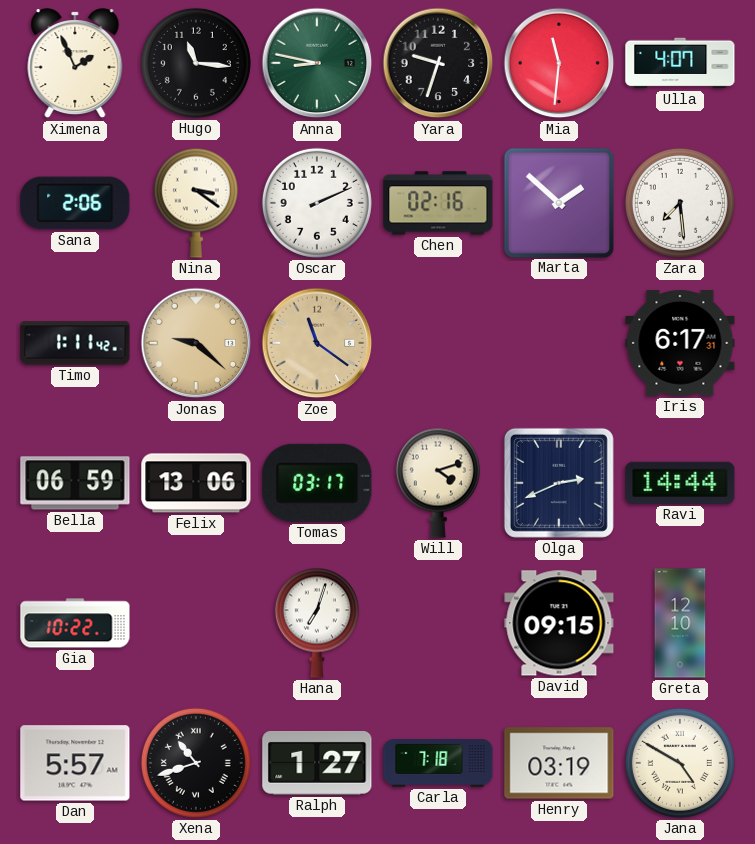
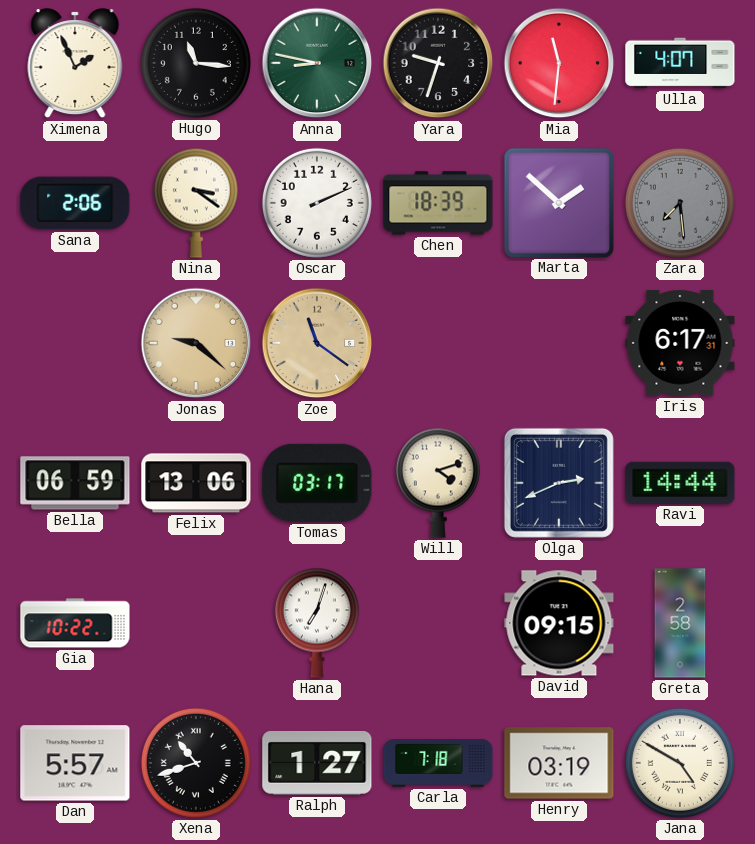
Chen: 02:16 -> 18:39
Zara dial: white -> grey
Timo: 1:11 -> none
Greta: 12:10 -> 2:58
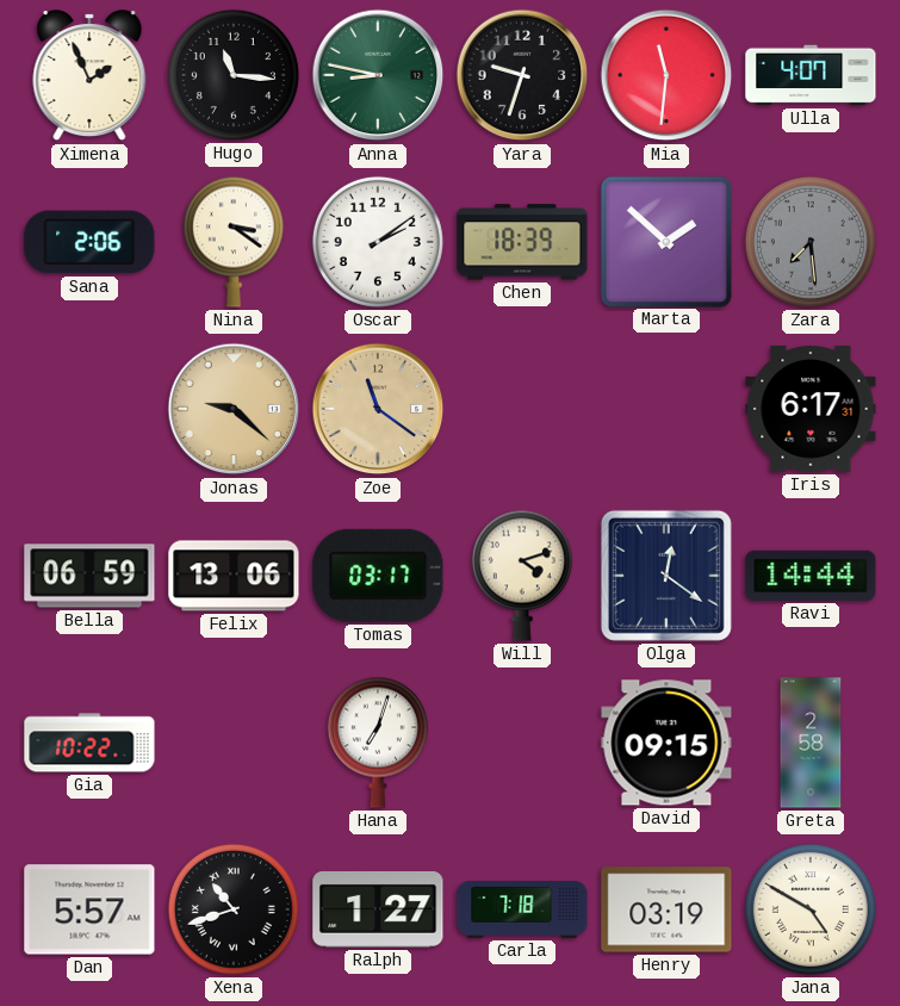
Oscar: 2:11 -> 2:09
Olga: 2:41 -> 12:21
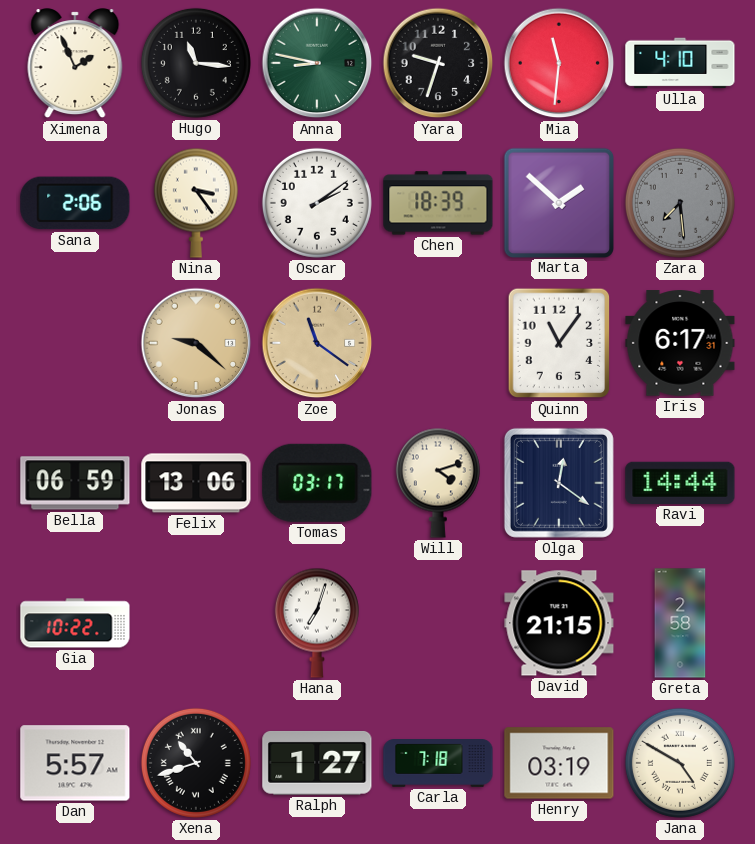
Ulla: 4:07 -> 4:10
Nina: 3:21 -> 3:24
Quinn: none -> 11:06
David: 09:15 -> 21:15
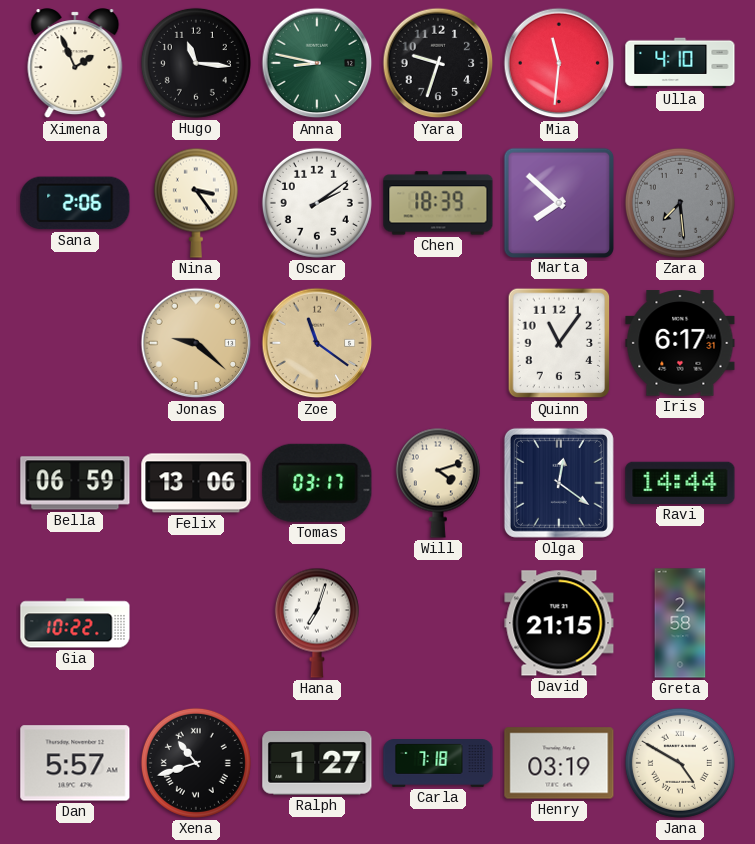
Marta: 1:52 -> 7:52
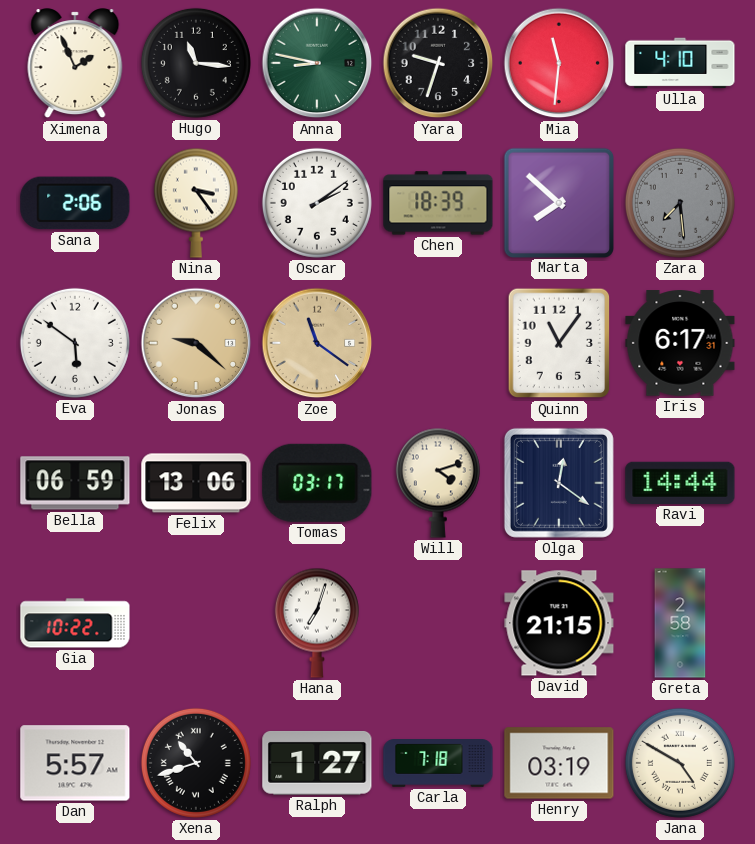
Eva: none -> 5:51
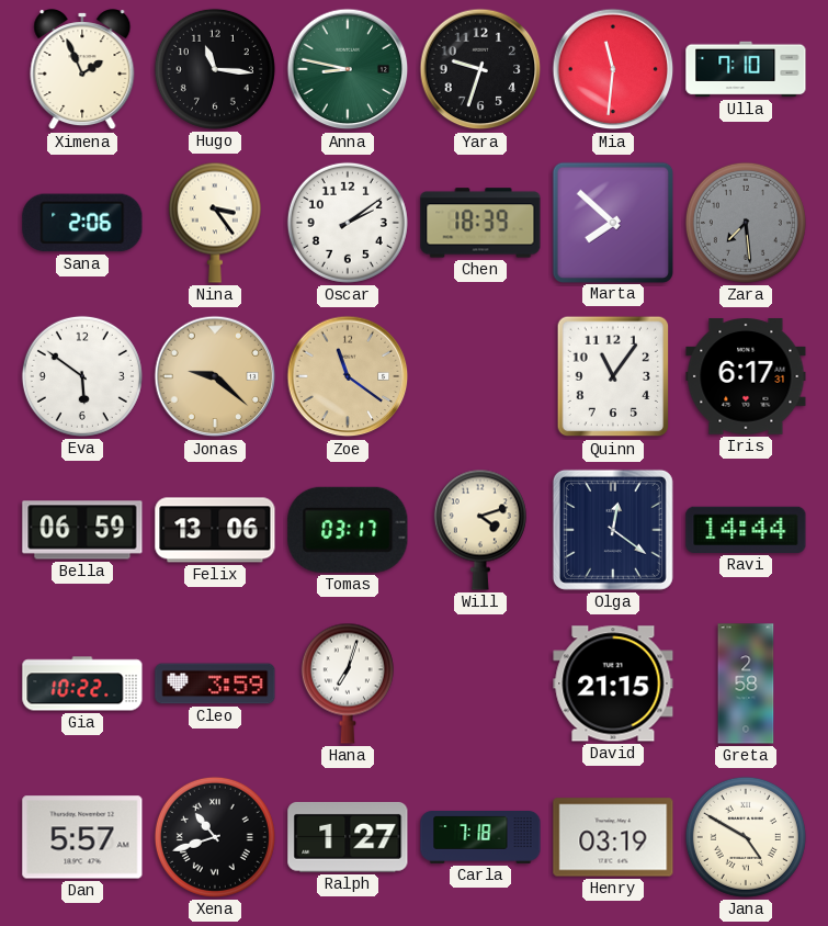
Ulla: 4:10 -> 7:10
Cleo: none -> 3:59
